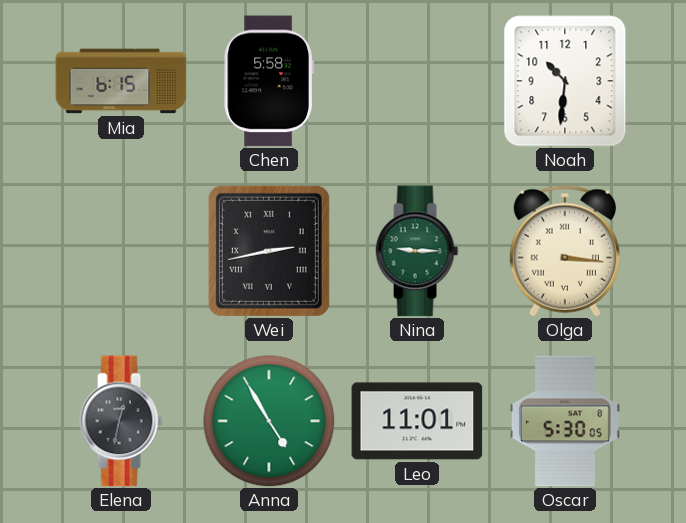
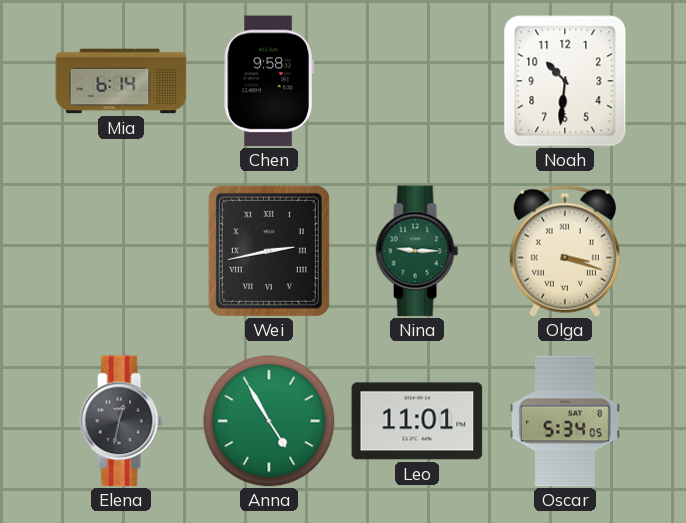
Mia: 6:15 -> 6:14
Chen: 5:58 -> 9:58
Olga: 3:16 -> 3:18
Oscar: 5:30 -> 5:34
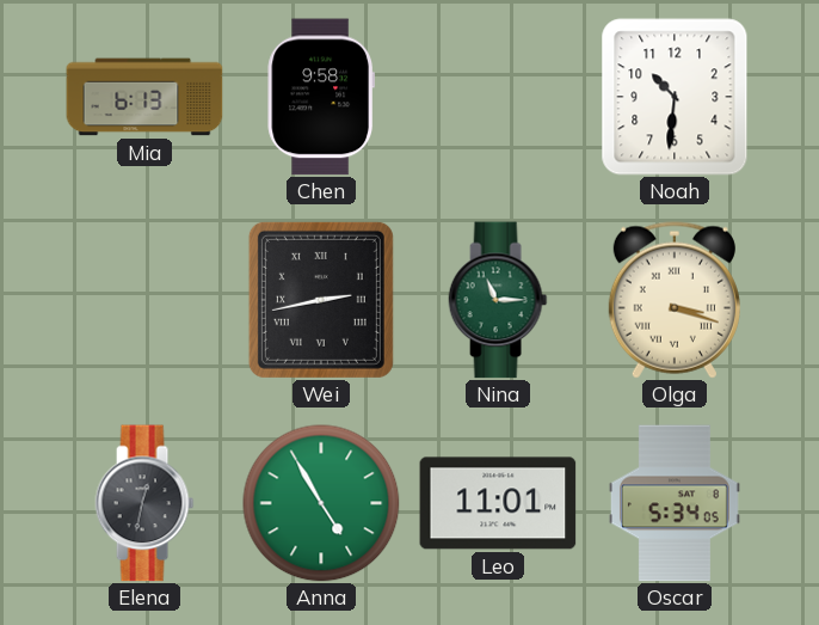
Mia: 6:14 -> 6:13
Nina: 9:15 -> 11:15
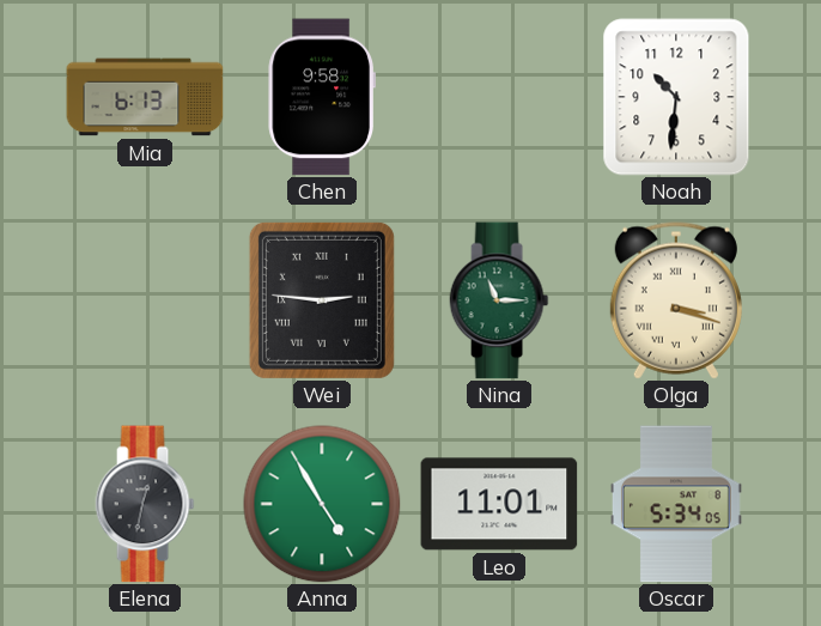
Wei: 2:43 -> 2:46
